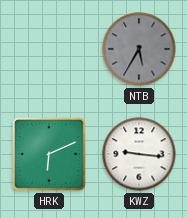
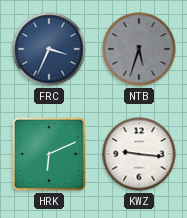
FRC: none -> 3:34
NTB: 5:35 -> 5:33
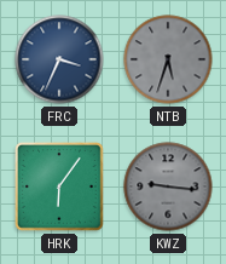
HRK: 6:11 -> 6:06
KWZ dial: white -> grey
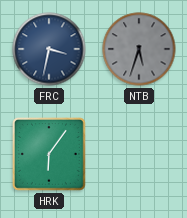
FRC: 3:34 -> 3:32
KWZ: 9:16 -> none
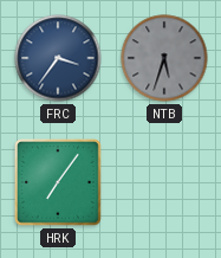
FRC: 3:32 -> 3:36
HRK: 6:06 -> 7:06
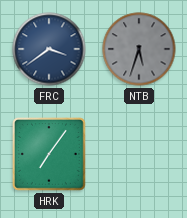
FRC: 3:36 -> 3:39
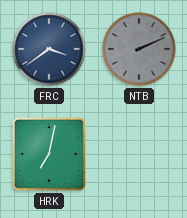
NTB: 5:33 -> 2:11
HRK: 7:06 -> 7:02
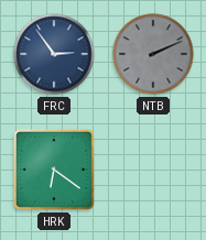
FRC: 3:39 -> 2:54
HRK: 7:02 -> 6:21
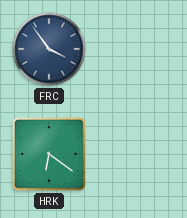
FRC: 2:54 -> 3:54
NTB: 2:11 -> none
